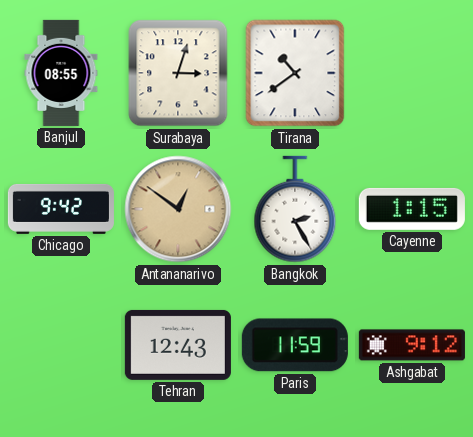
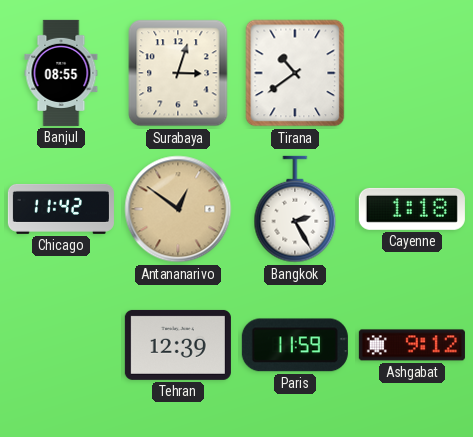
Chicago: 9:42 -> 11:42
Cayenne: 1:15 -> 1:18
Tehran: 12:43 -> 12:39
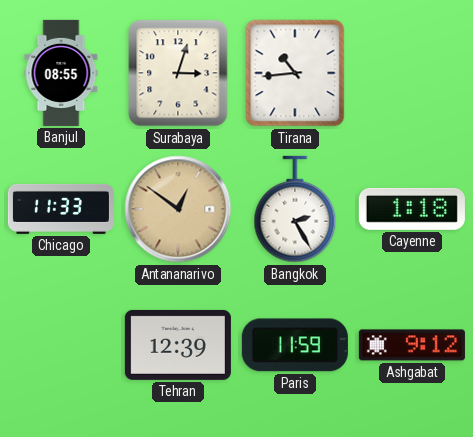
Tirana: 10:39 -> 10:44
Chicago: 11:42 -> 11:33
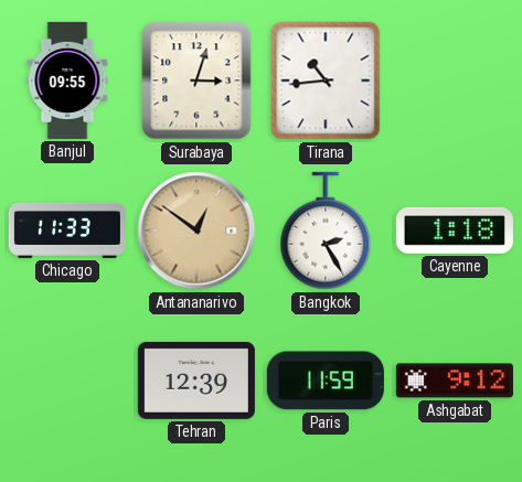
Banjul: 08:55 -> 09:55
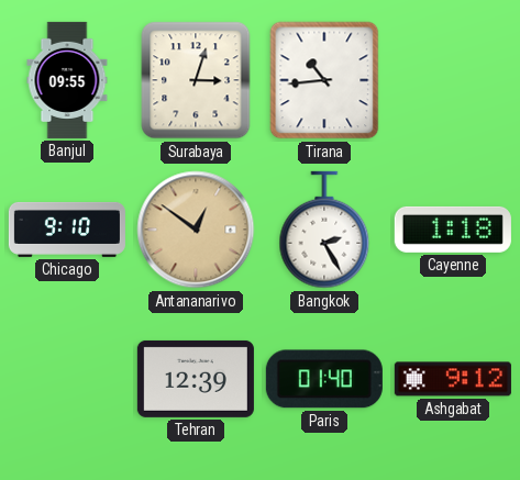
Chicago: 11:33 -> 9:10
Paris: 11:59 -> 01:40
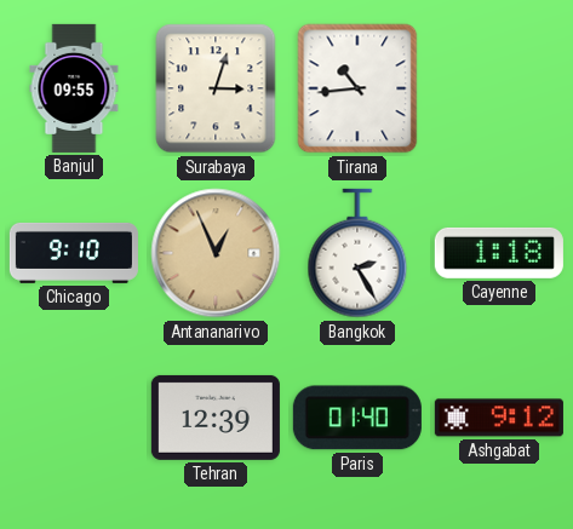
Antananarivo: 12:51 -> 12:56
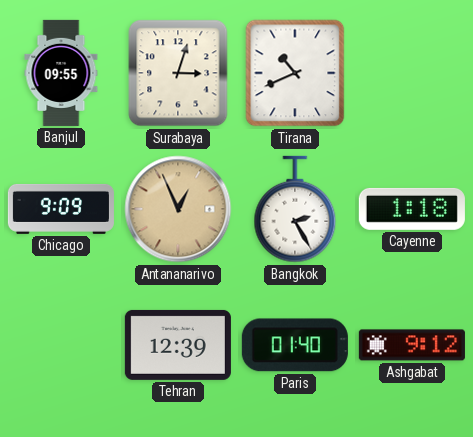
Tirana: 10:44 -> 10:41
Chicago: 9:10 -> 9:09
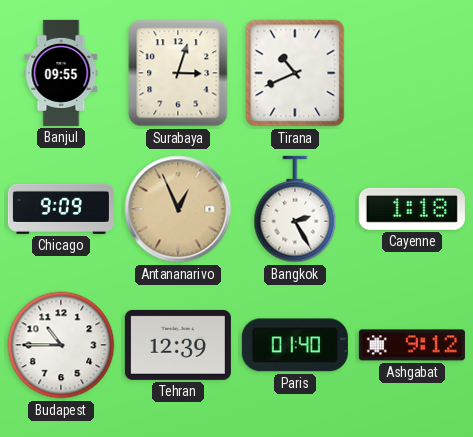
Budapest: none -> 10:45
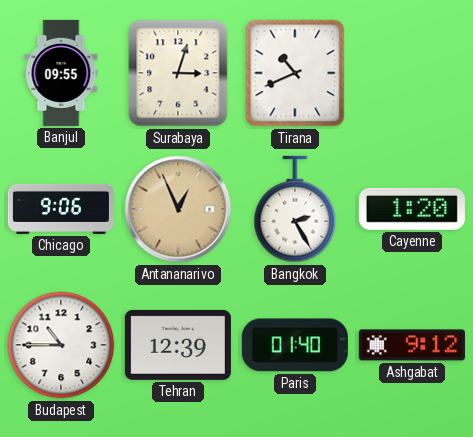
Chicago: 9:09 -> 9:06
Cayenne: 1:18 -> 1:20
